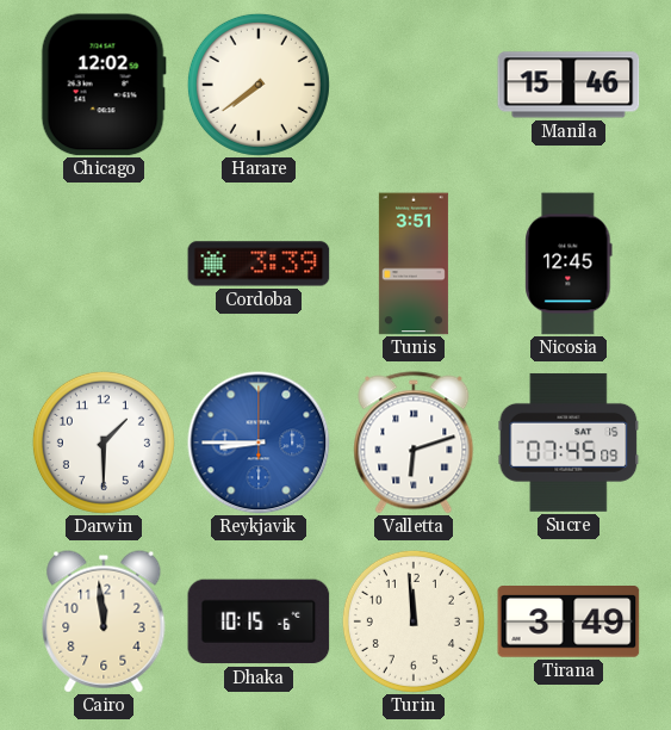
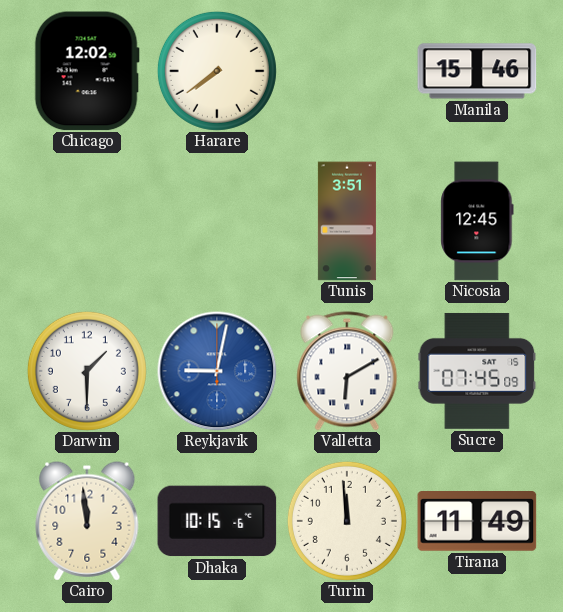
Cordoba: 3:39 -> none
Reykjavik: 8:45 -> 9:02
Valletta: 6:12 -> 6:10
Tirana: 3:49 -> 11:49
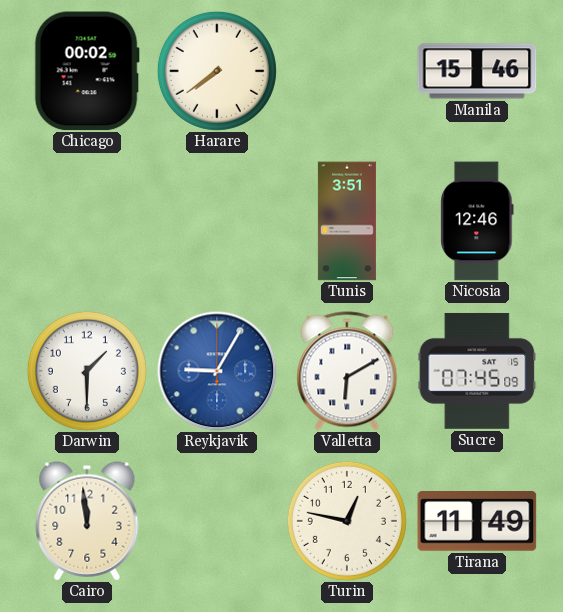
Chicago: 12:02 -> 00:02
Nicosia: 12:45 -> 12:46
Reykjavik: 9:02 -> 9:05
Dhaka: 10:15 -> none
Turin: 11:59 -> 12:47
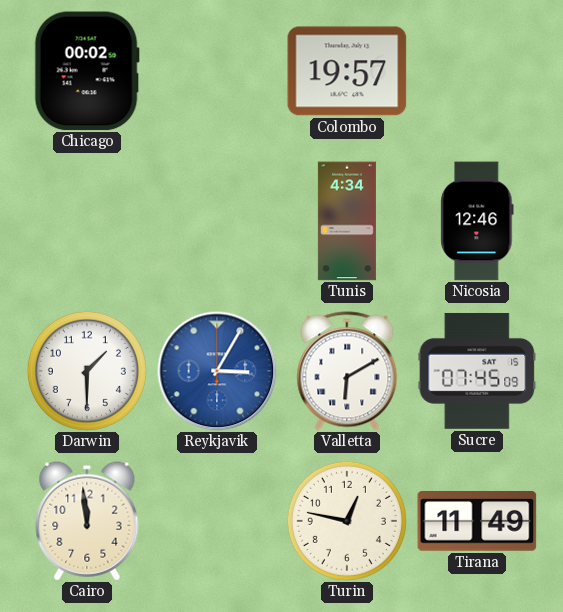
Harare: 7:39 -> none
Colombo: none -> 19:57
Manila: 15:46 -> none
Tunis: 3:51 -> 4:34
Reykjavik: 9:05 -> 3:05
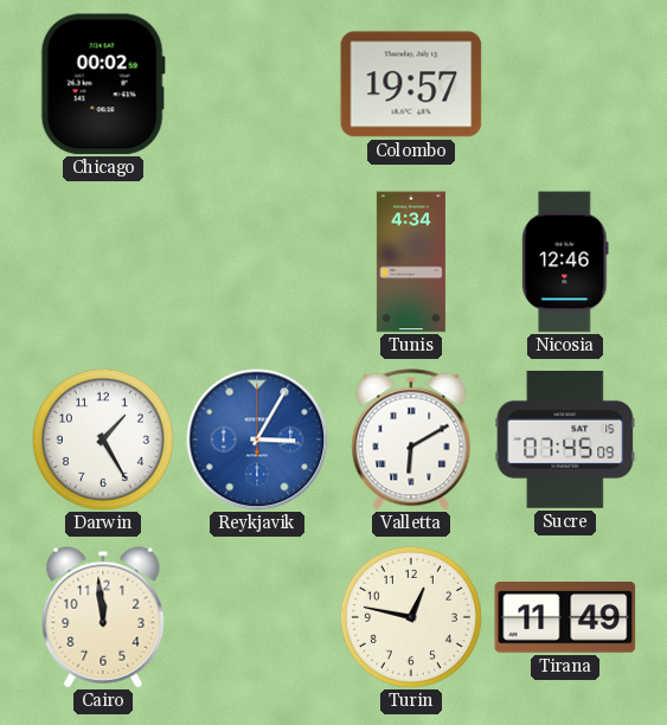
Darwin: 1:30 -> 1:25
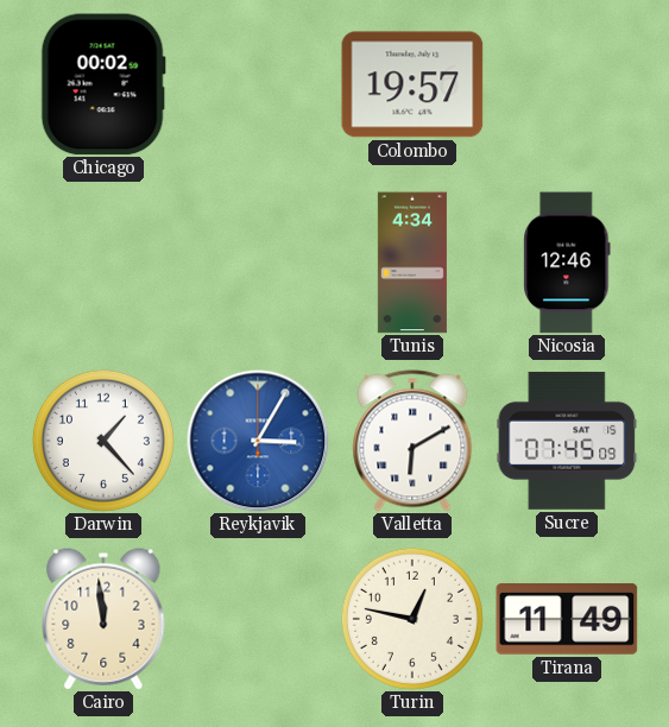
Darwin: 1:25 -> 1:23
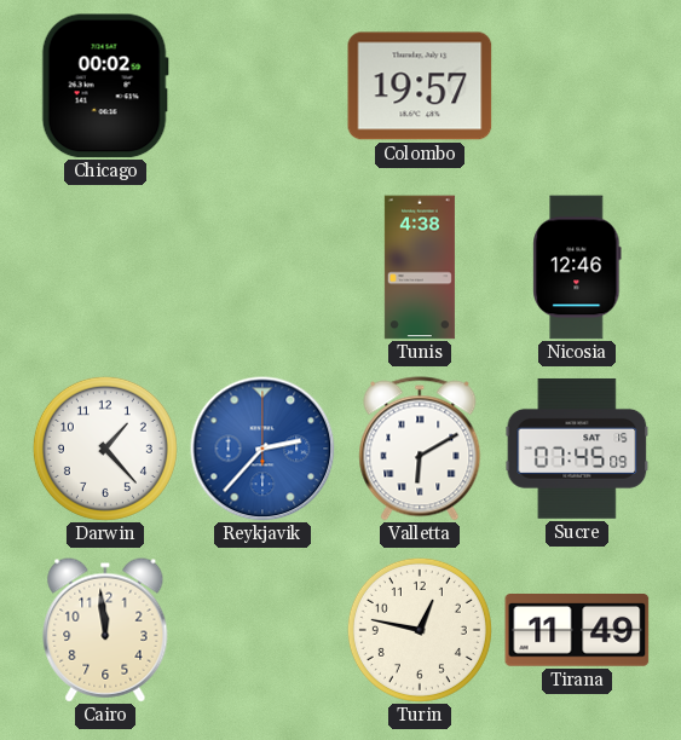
Tunis: 4:34 -> 4:38
Reykjavik: 3:05 -> 2:37
